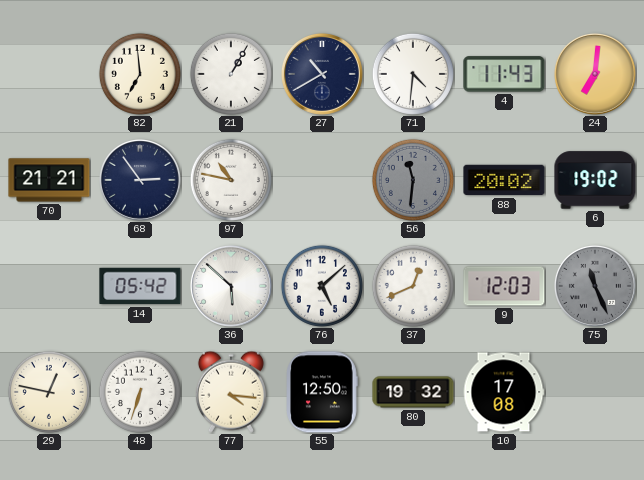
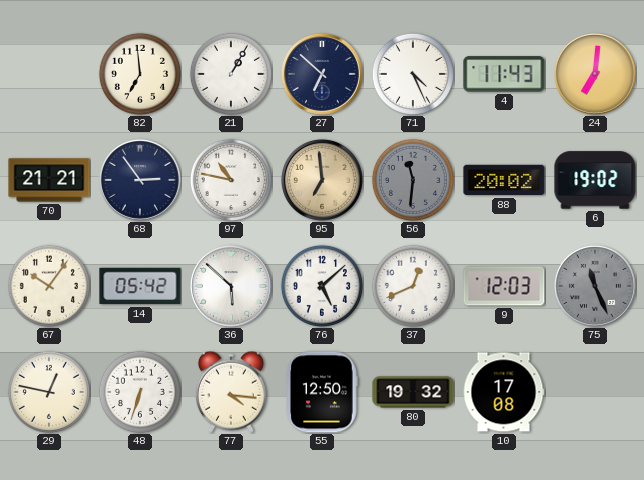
27: 10:40 -> 6:52
71: 4:31 -> 4:26
95: none -> 6:59
67: none -> 10:06
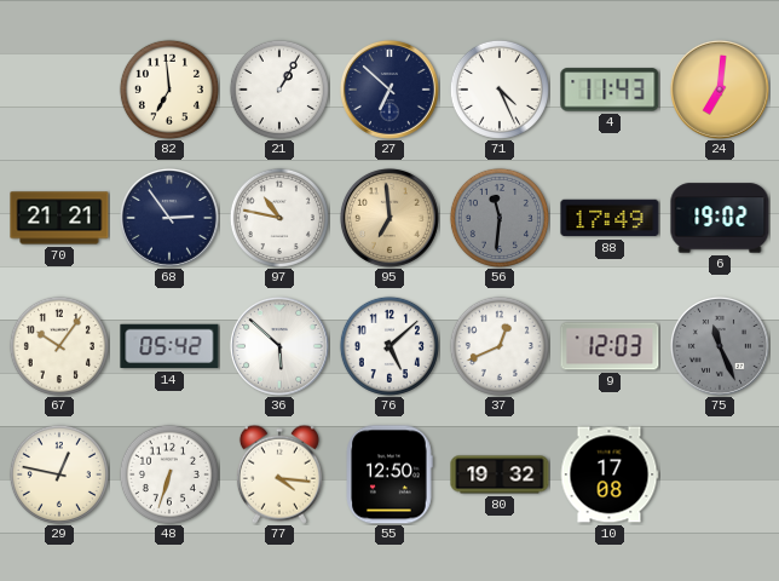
88: 20:02 -> 17:49
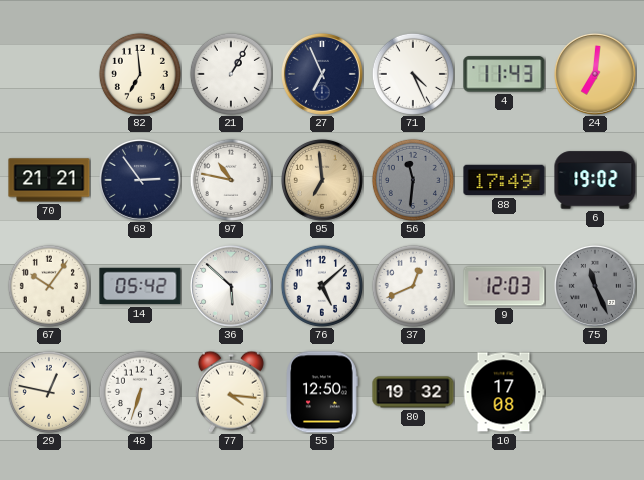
27: 6:52 -> 6:56
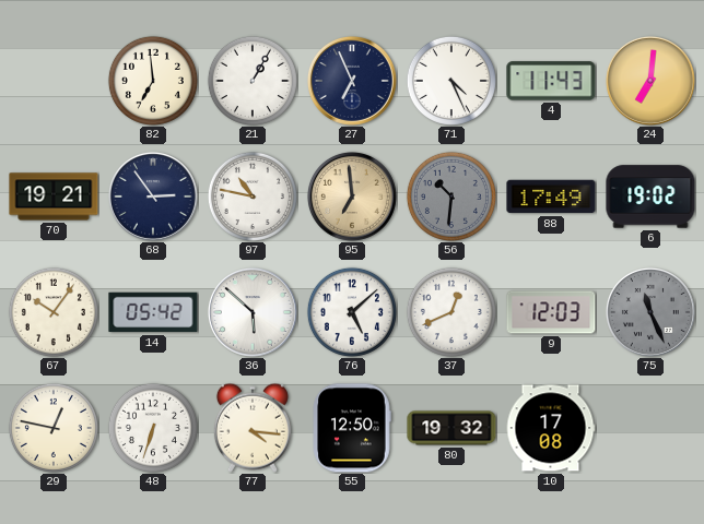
70: 21:21 -> 19:21
56: 11:31 -> 10:31
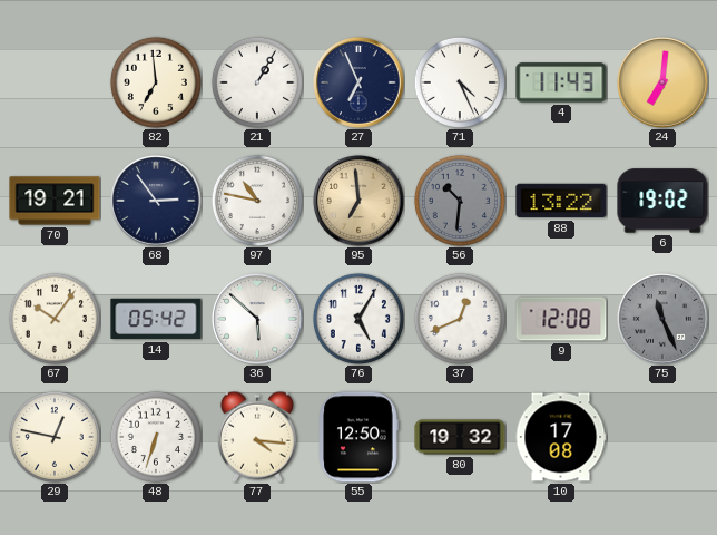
88: 17:49 -> 13:22
76: 5:08 -> 5:05
9: 12:03 -> 12:08
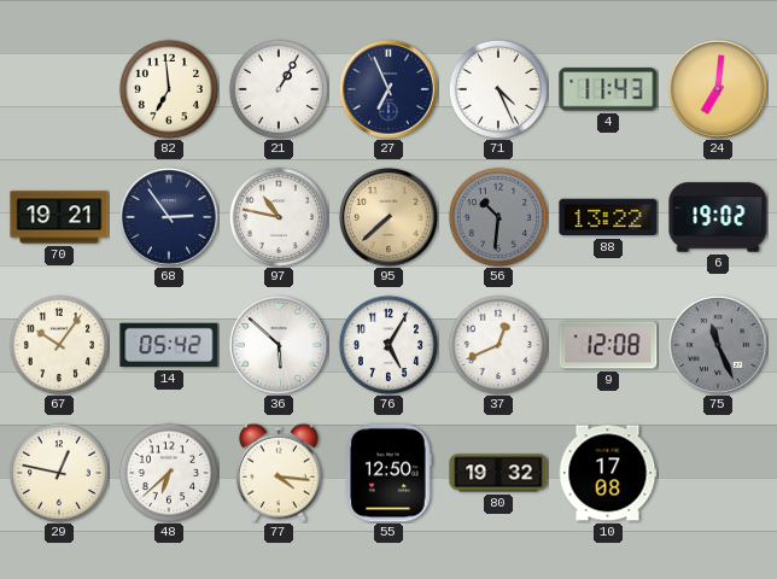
95: 6:59 -> 7:38
48: 6:33 -> 6:38
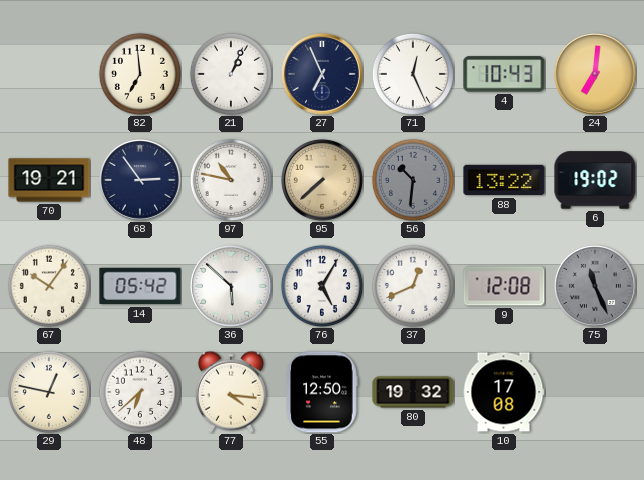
21: 1:05 -> 1:04
71: 4:26 -> 12:26
4: 11:43 -> 10:43
